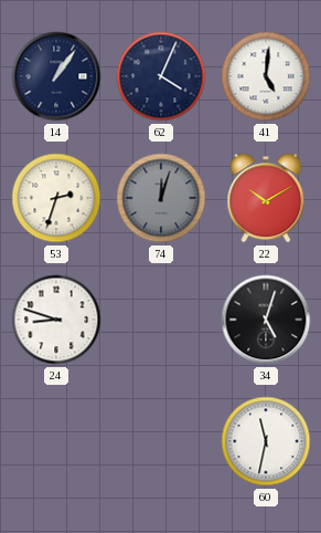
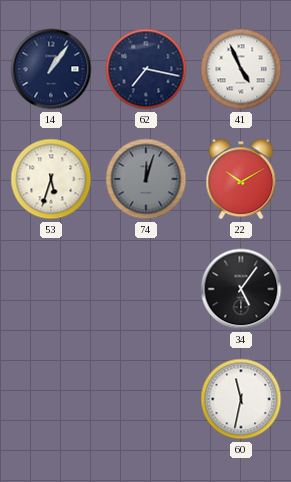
62: 4:04 -> 7:17
41: 5:01 -> 4:56
53: 2:33 -> 5:33
24: 8:48 -> none
34: 5:03 -> 5:06
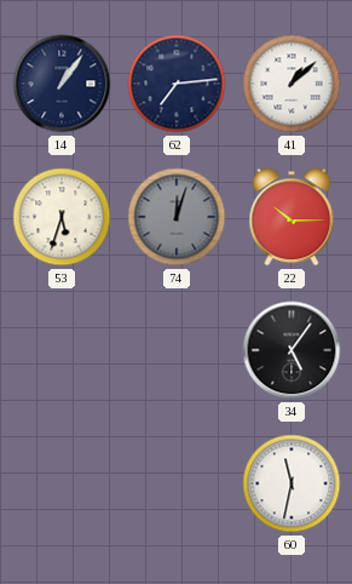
62: 7:17 -> 7:14
41: 4:56 -> 1:08
22: 10:10 -> 10:15
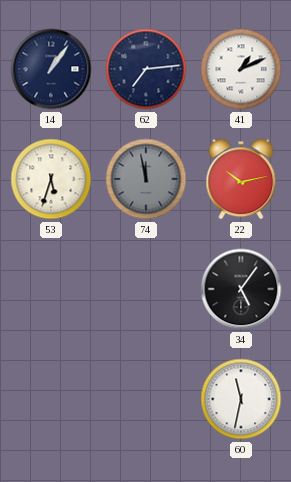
41: 1:08 -> 1:11
74: 12:03 -> 11:58
22: 10:15 -> 10:13
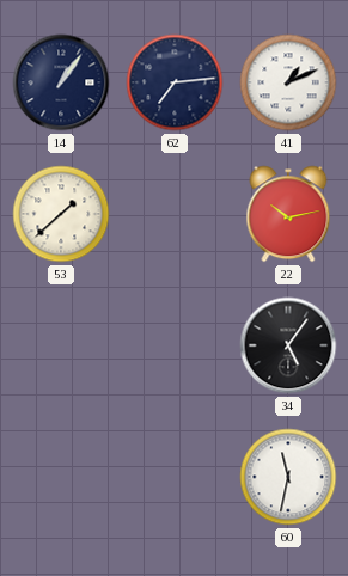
53: 5:33 -> 1:38
74: 11:58 -> none
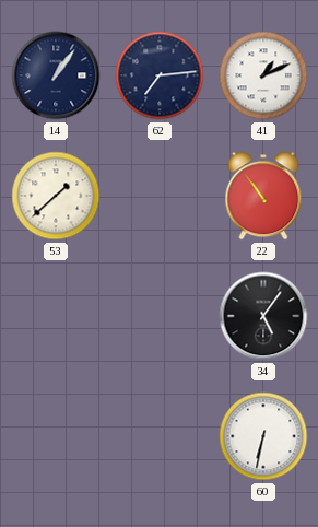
22: 10:13 -> 10:54
60: 11:32 -> 6:32
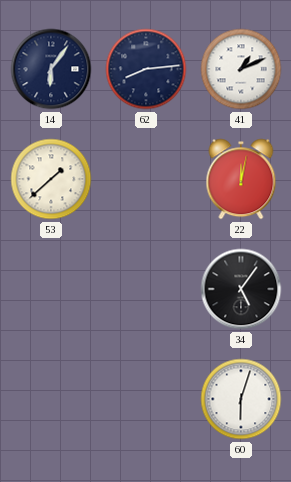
14: 1:06 -> 6:06
62: 7:14 -> 8:14
22: 10:54 -> 12:02
60: 6:32 -> 6:03
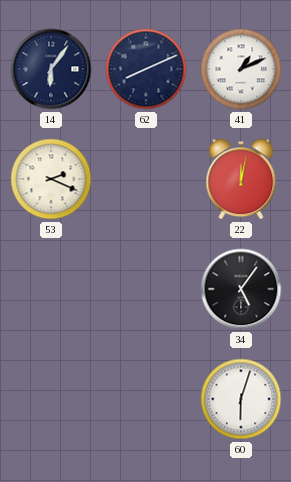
62: 8:14 -> 8:11
53: 1:38 -> 2:19
